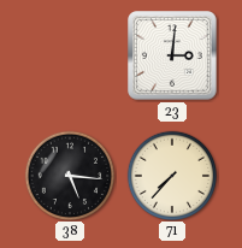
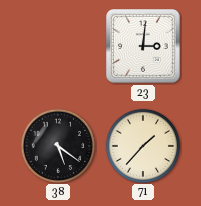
38: 5:16 -> 5:21
71: 7:37 -> 1:37
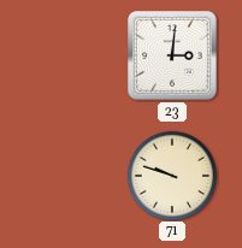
38: 5:21 -> none
71: 1:37 -> 9:48
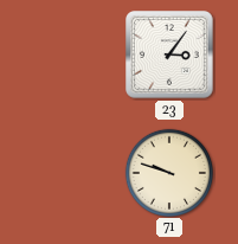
23: 3:01 -> 3:06
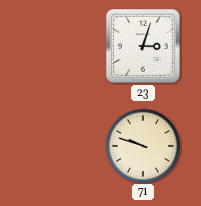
23: 3:06 -> 3:03
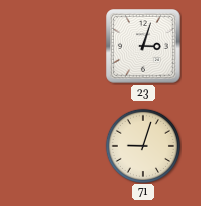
71: 9:48 -> 9:03
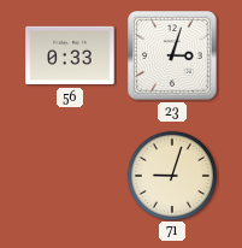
56: none -> 0:33
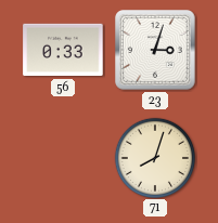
71: 9:03 -> 8:03
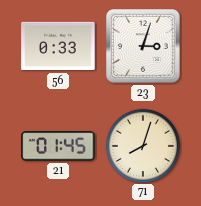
21: none -> 01:45
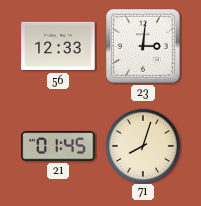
56: 0:33 -> 12:33
23: 3:03 -> 3:01
